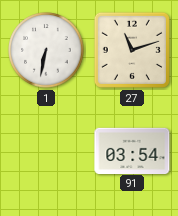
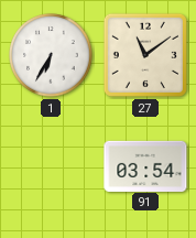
1: 6:32 -> 6:35
27: 11:12 -> 11:09
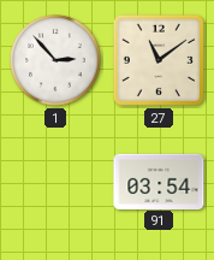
1: 6:35 -> 2:53
